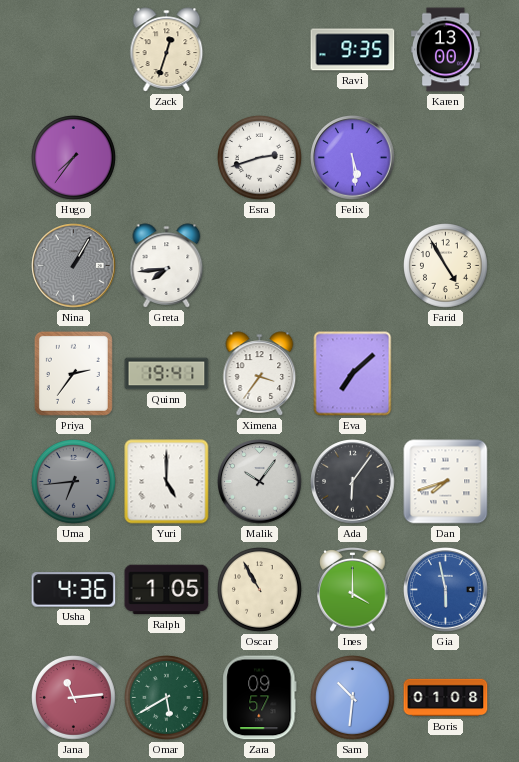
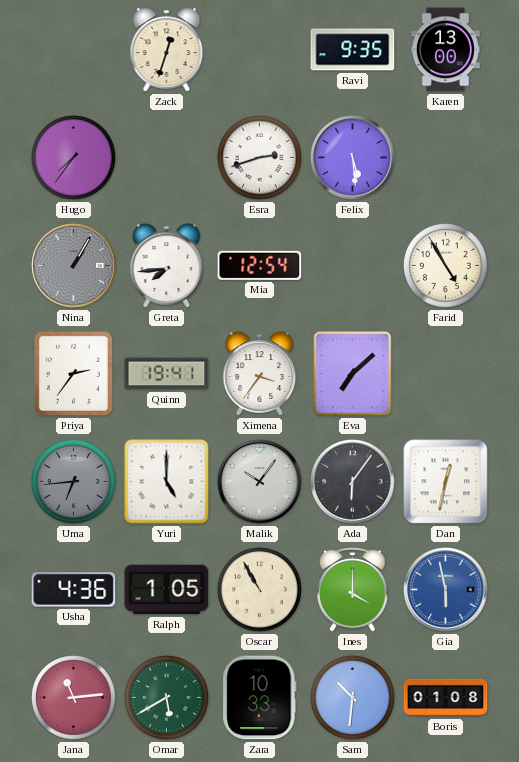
Mia: none -> 12:54
Dan: 7:42 -> 12:32
Zara: 09:57 -> 10:33
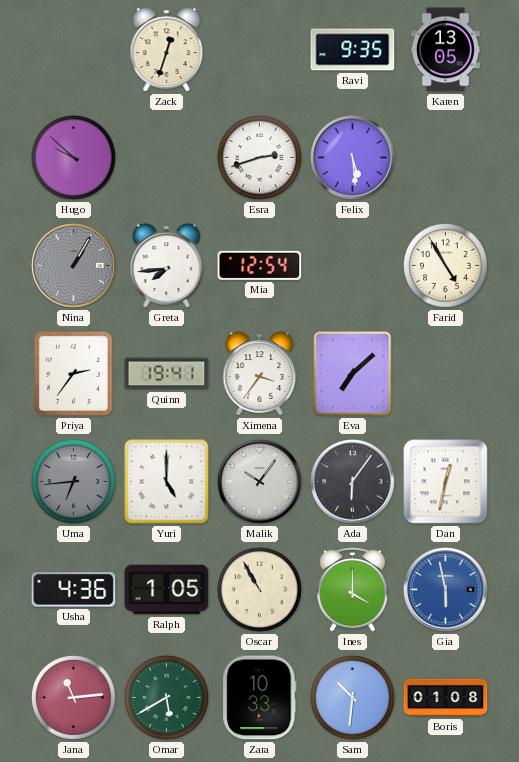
Karen: 13:00 -> 13:05
Hugo: 7:36 -> 9:52
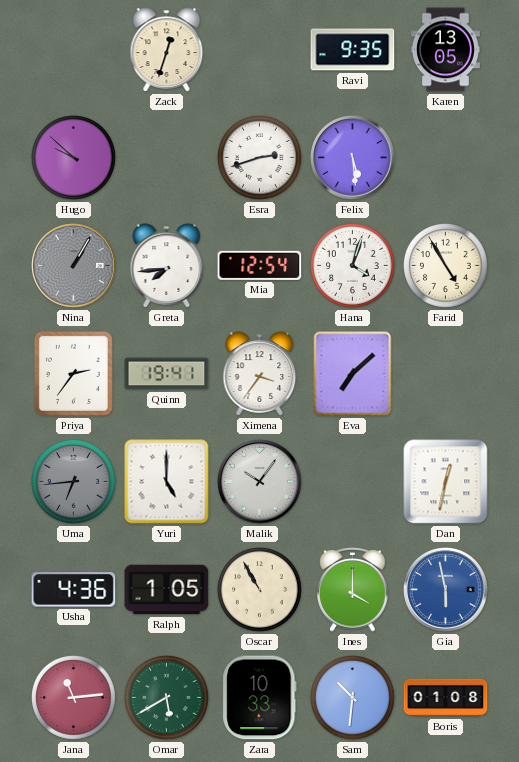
Hana: none -> 4:03
Ada: 6:06 -> none
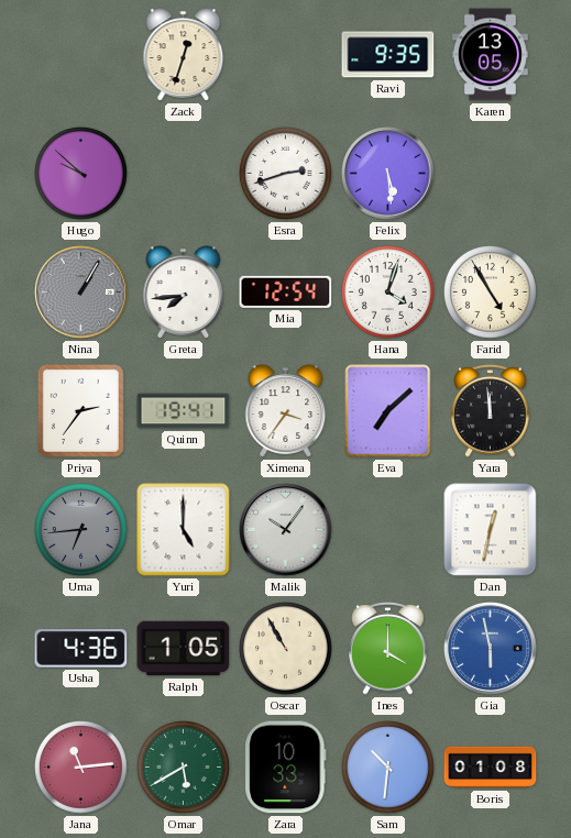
Yara: none -> 11:59
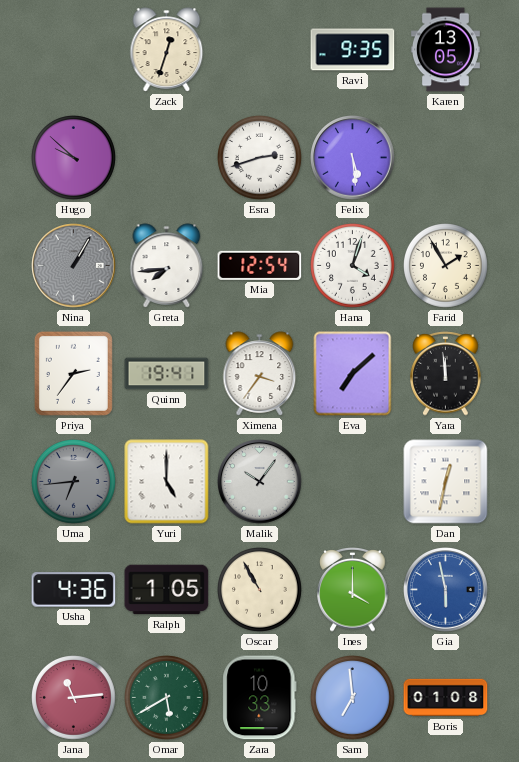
Farid: 4:55 -> 1:55
Sam: 10:31 -> 6:59
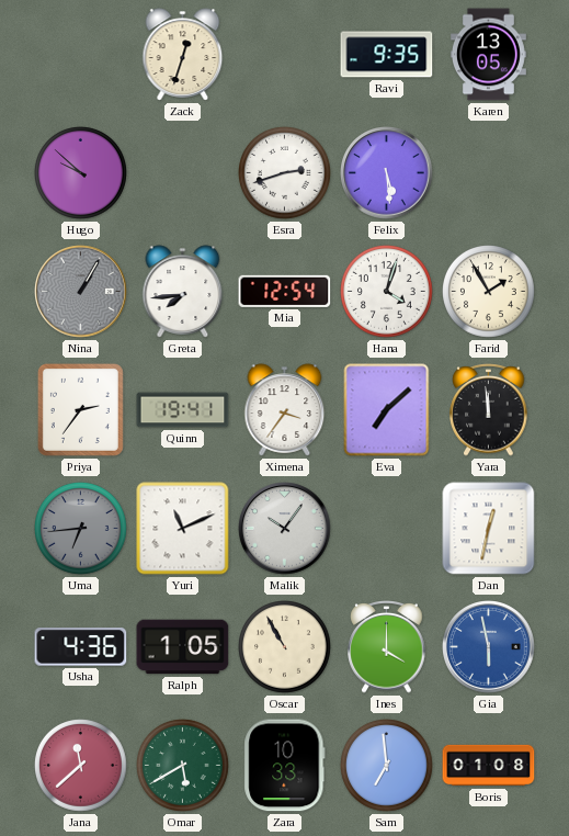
Yuri: 5:00 -> 11:11
Jana: 11:14 -> 11:38
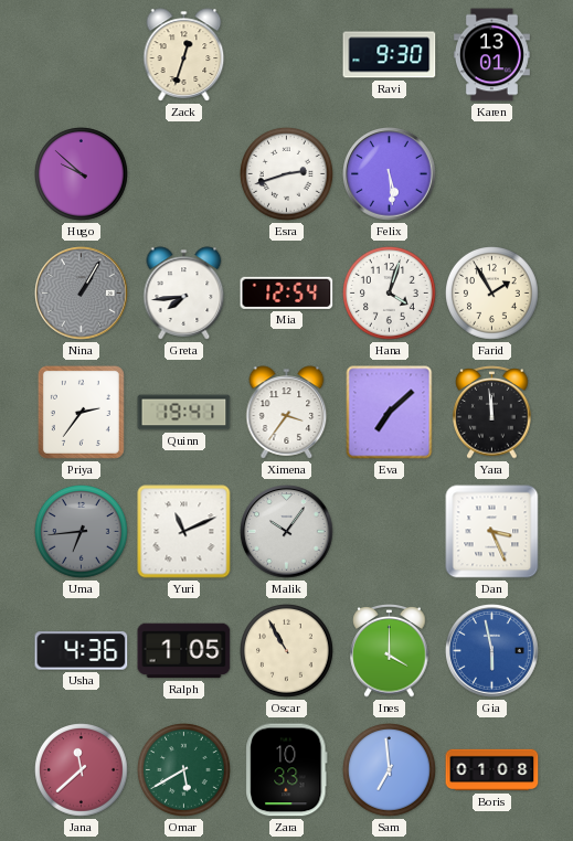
Ravi: 9:35 -> 9:30
Karen: 13:05 -> 13:01
Dan: 12:32 -> 3:26
